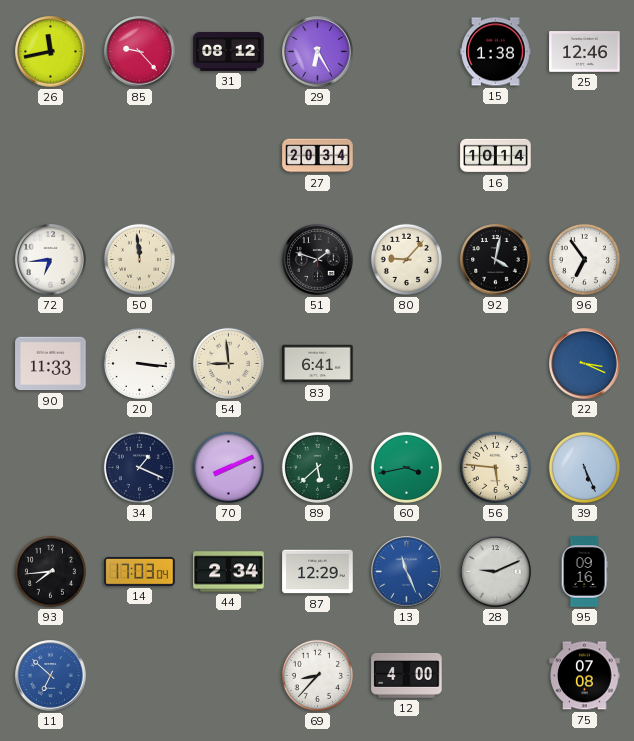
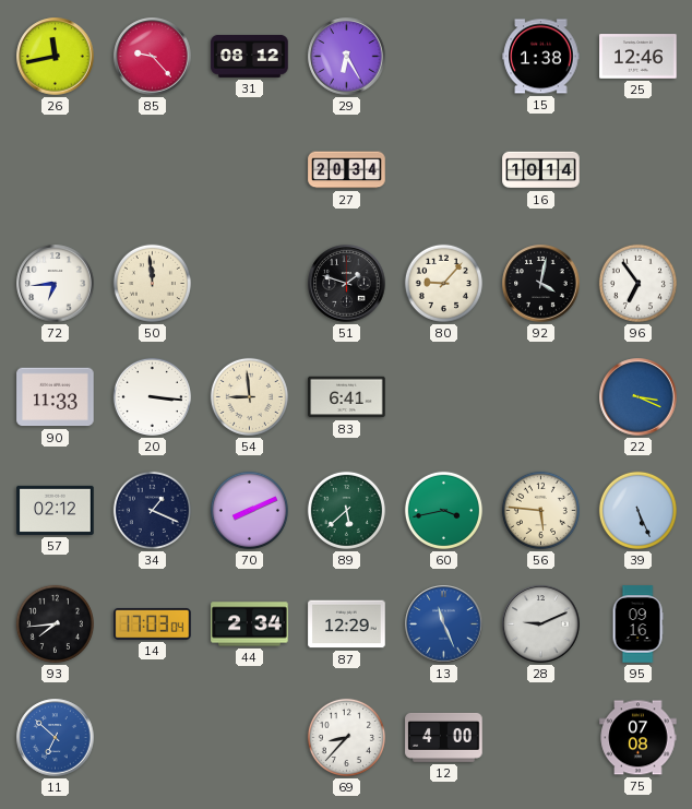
57: none -> 02:12
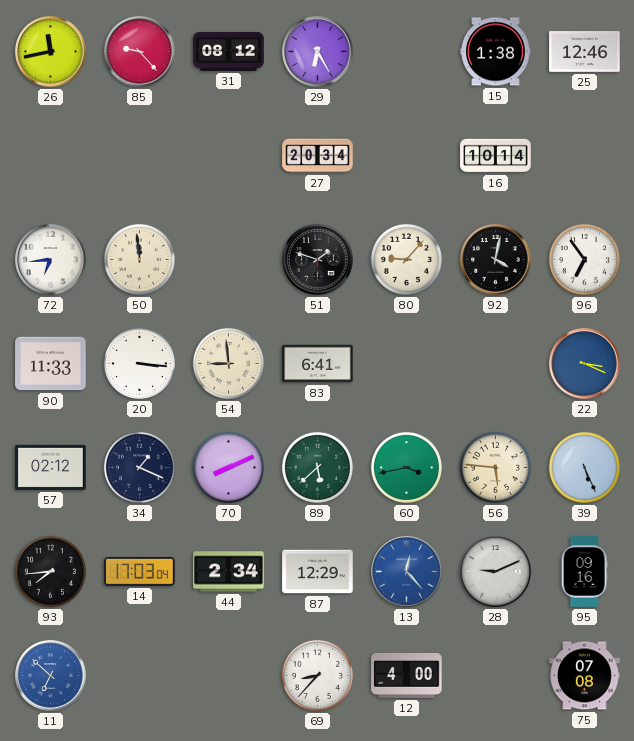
13: 11:26 -> 12:23
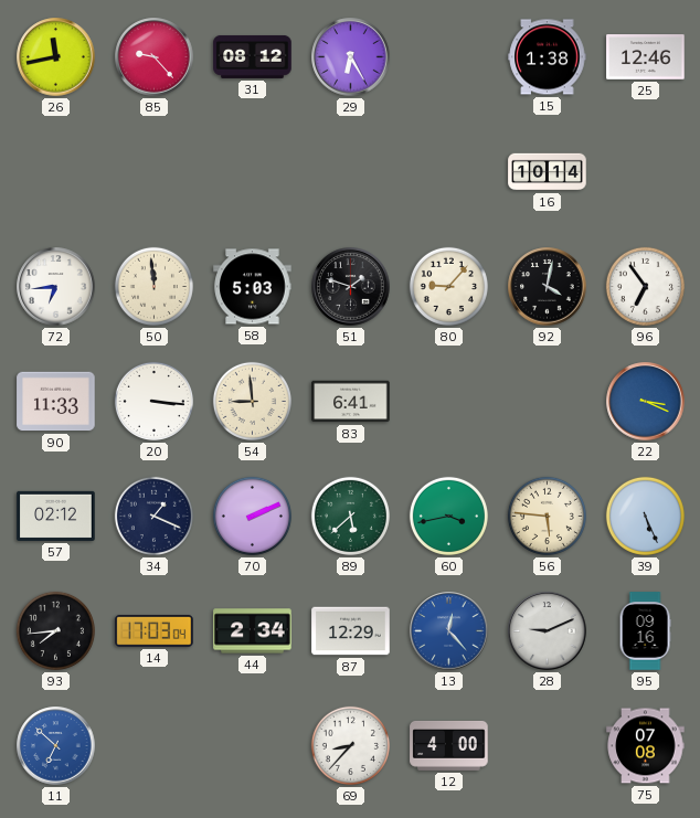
27: 20:34 -> none
58: none -> 5:03
70: 8:11 -> 2:11
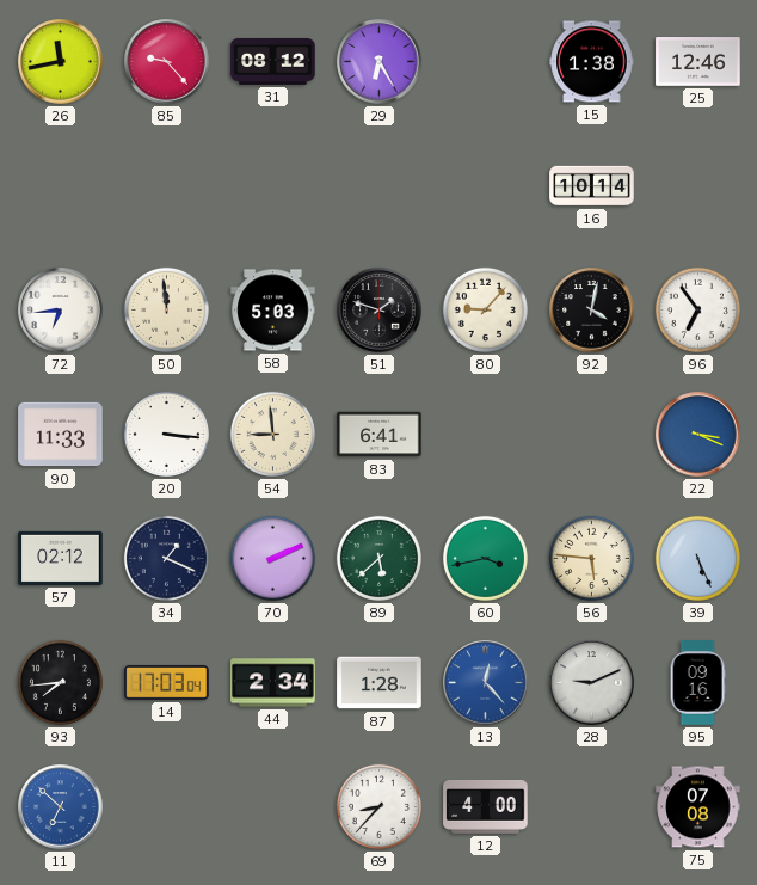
87: 12:29 -> 1:28
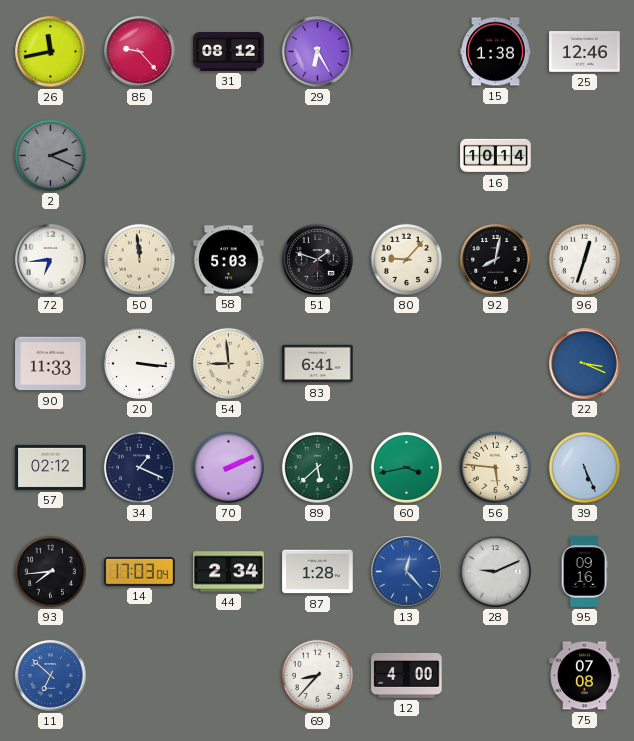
2: none -> 2:19
92: 4:02 -> 8:02
96: 6:54 -> 12:33
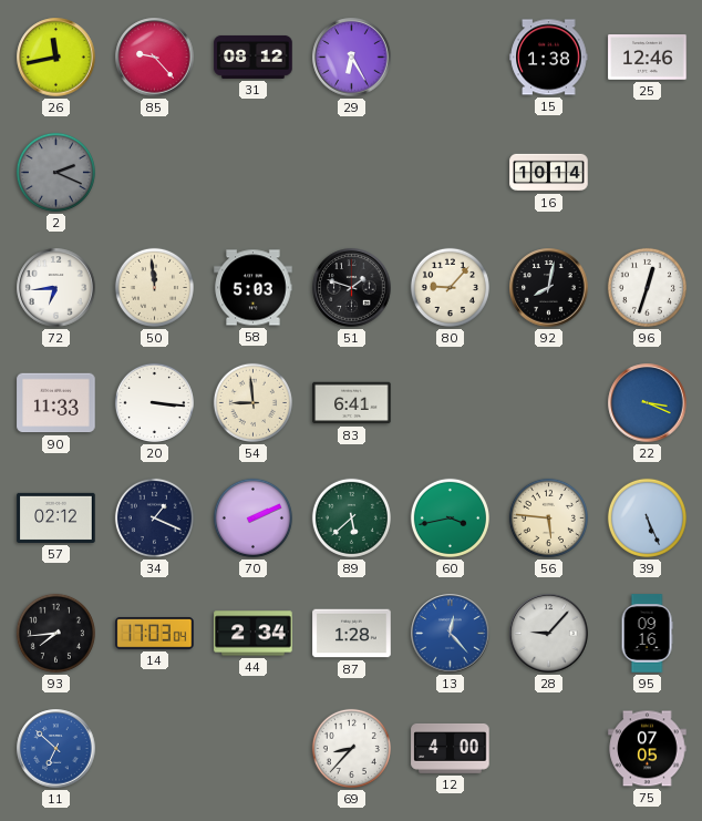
28: 9:11 -> 9:07
75: 07:08 -> 07:05
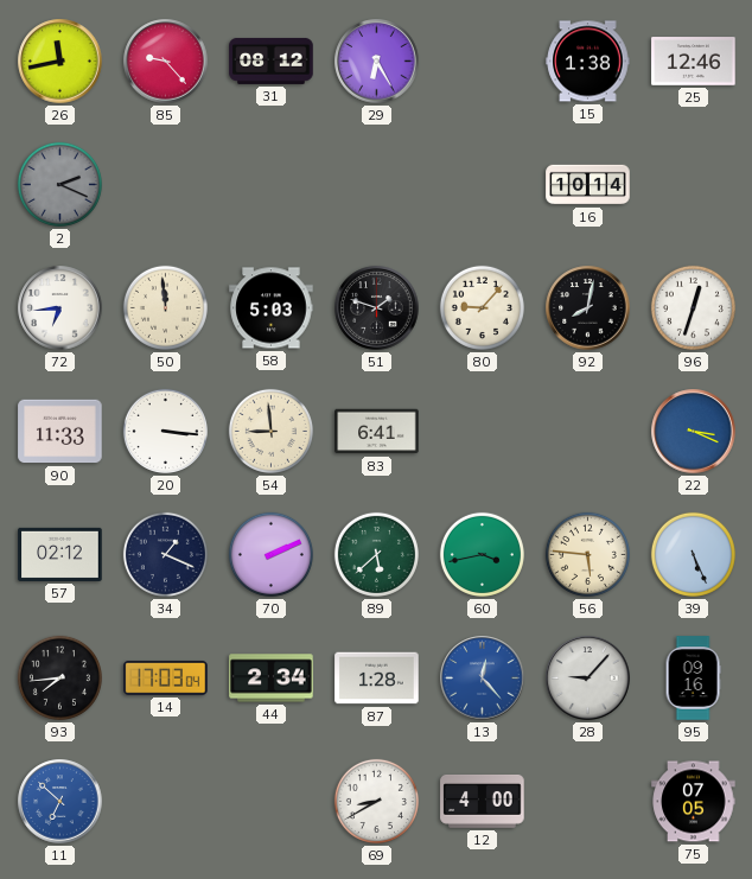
69: 8:37 -> 8:40
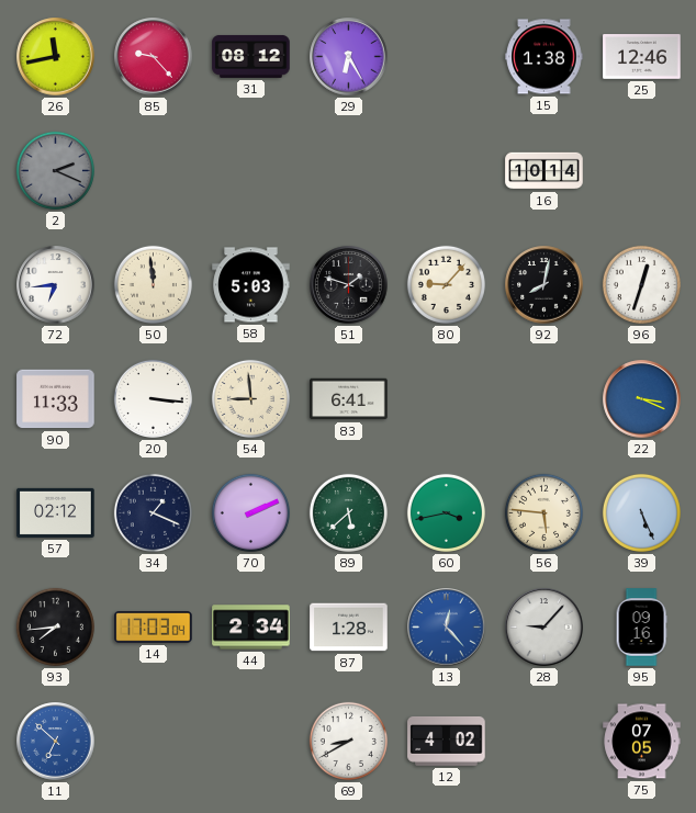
12: 4:00 -> 4:02
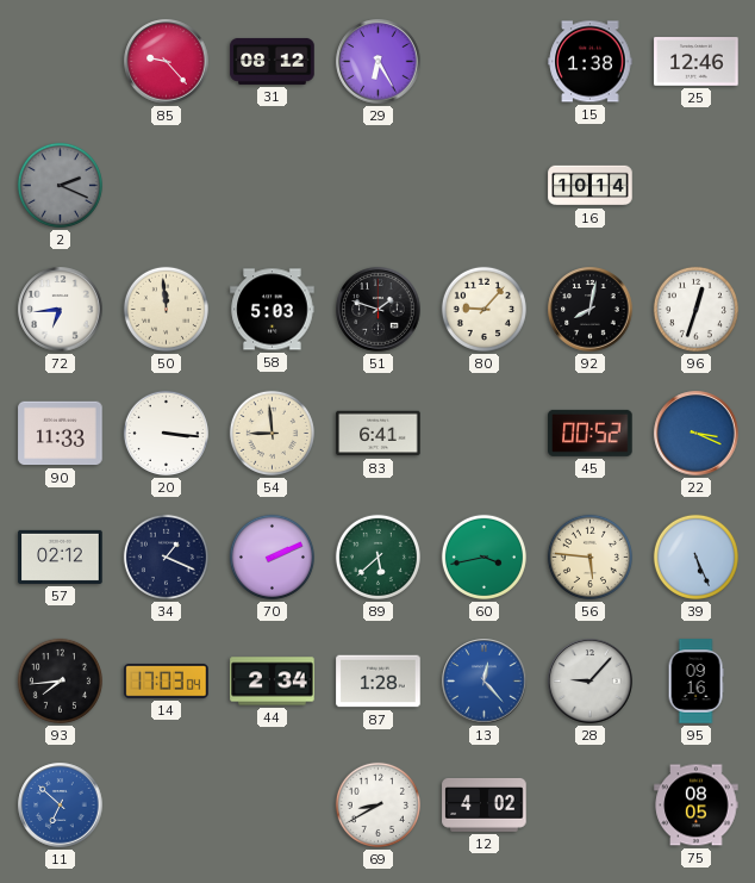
26: 11:43 -> none
45: none -> 00:52
75: 07:05 -> 08:05
